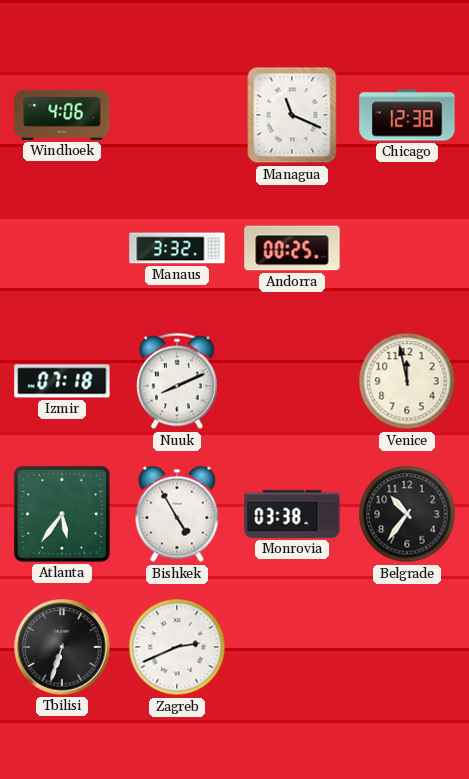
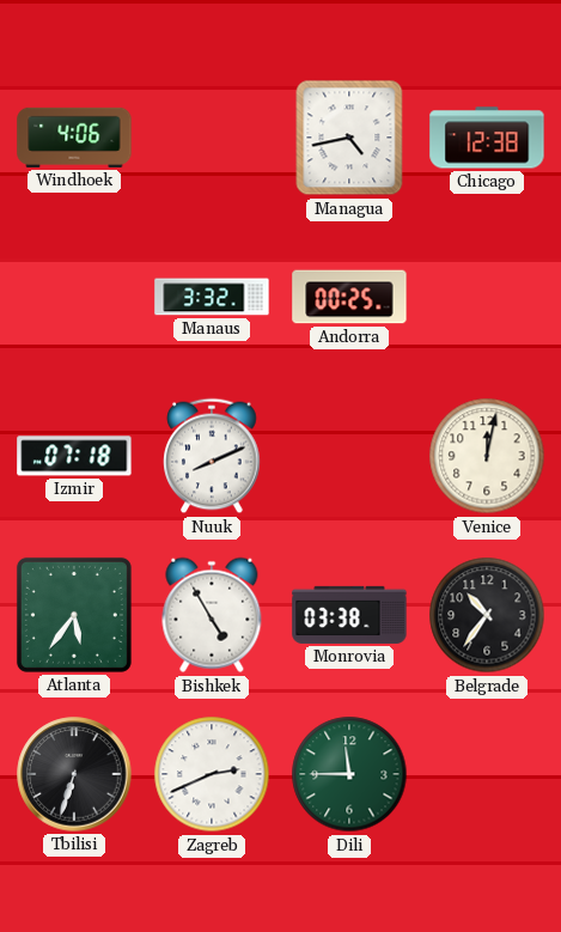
Managua: 11:19 -> 4:43
Venice: 11:58 -> 12:02
Dili: none -> 11:45
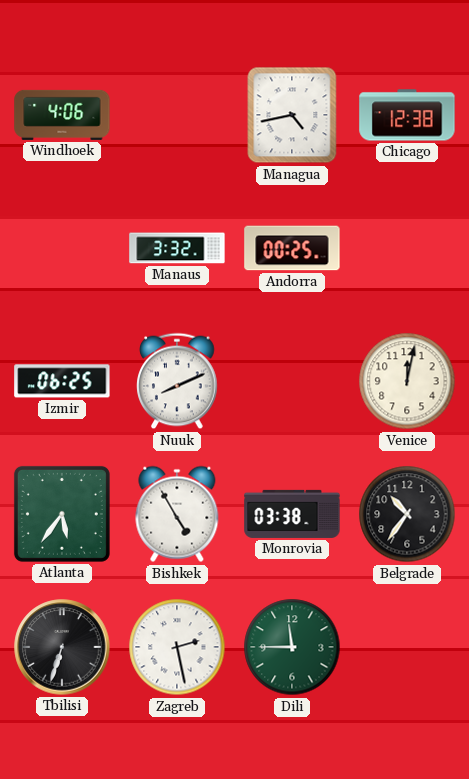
Izmir: 07:18 -> 06:25
Zagreb: 2:41 -> 2:28
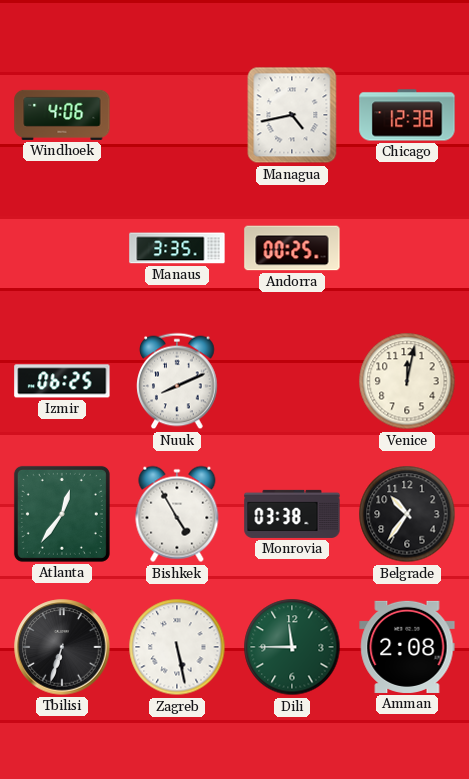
Manaus: 3:32 -> 3:35
Atlanta: 5:36 -> 12:36
Zagreb: 2:28 -> 5:28
Amman: none -> 2:08
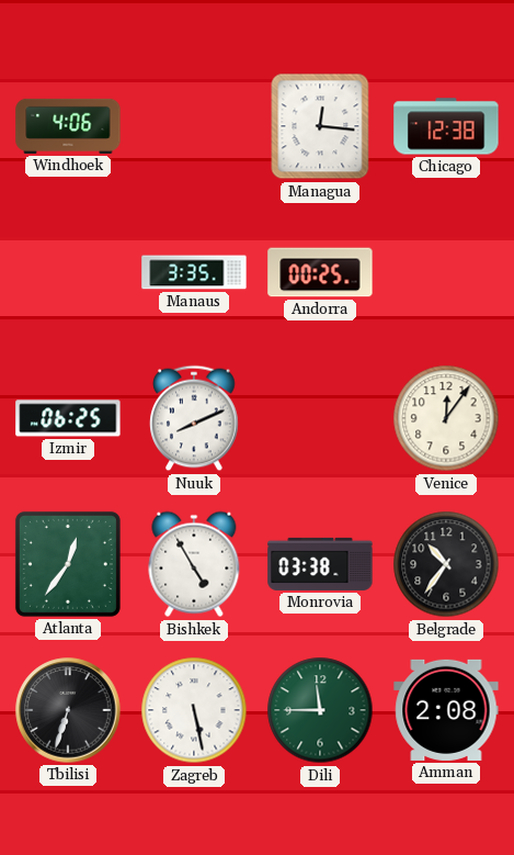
Managua: 4:43 -> 12:16
Venice: 12:02 -> 12:06
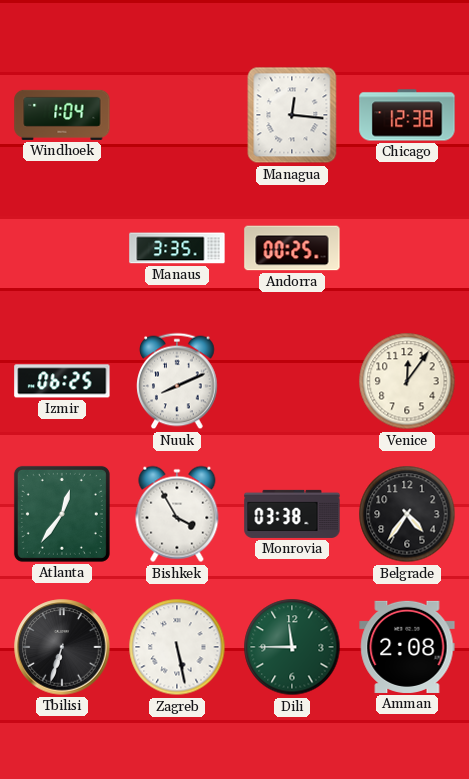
Windhoek: 4:06 -> 1:04
Bishkek: 4:55 -> 3:55
Belgrade: 10:36 -> 4:36
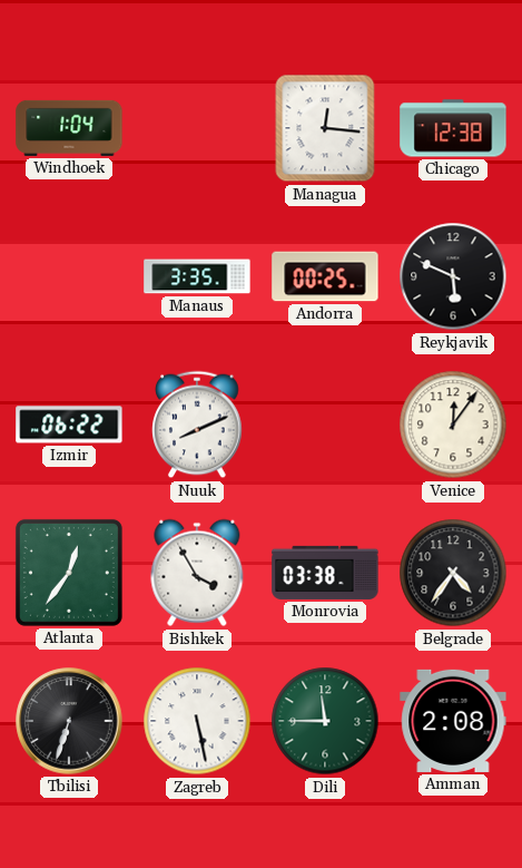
Reykjavik: none -> 5:49
Izmir: 06:25 -> 06:22
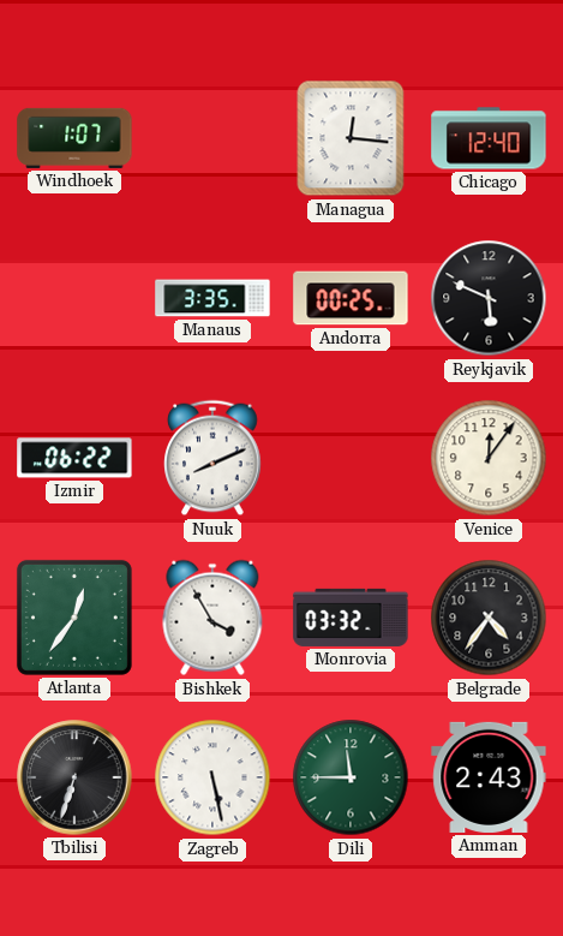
Windhoek: 1:04 -> 1:07
Chicago: 12:38 -> 12:40
Monrovia: 03:38 -> 03:32
Amman: 2:08 -> 2:43
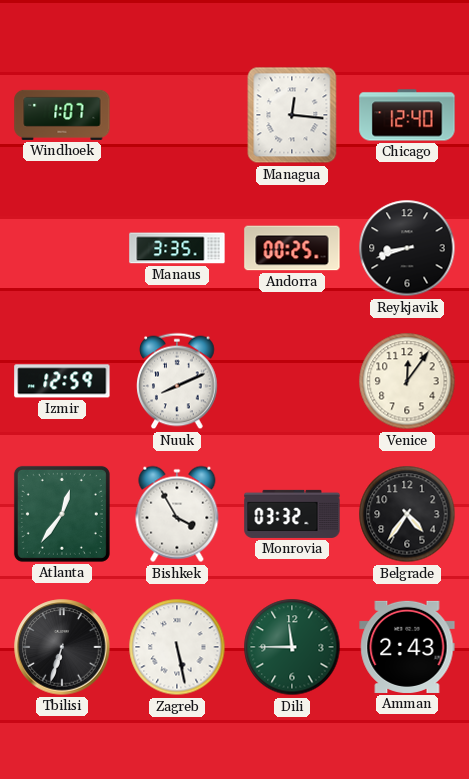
Reykjavik: 5:49 -> 8:42
Izmir: 06:22 -> 12:59
